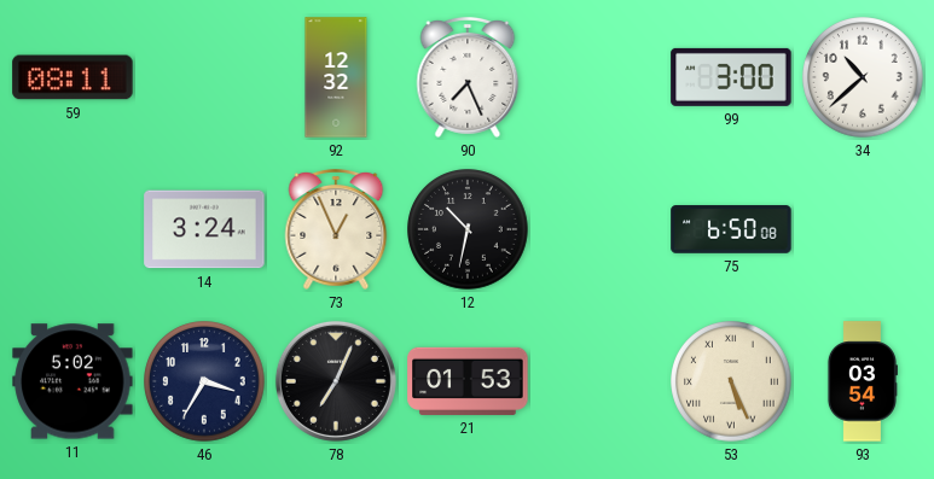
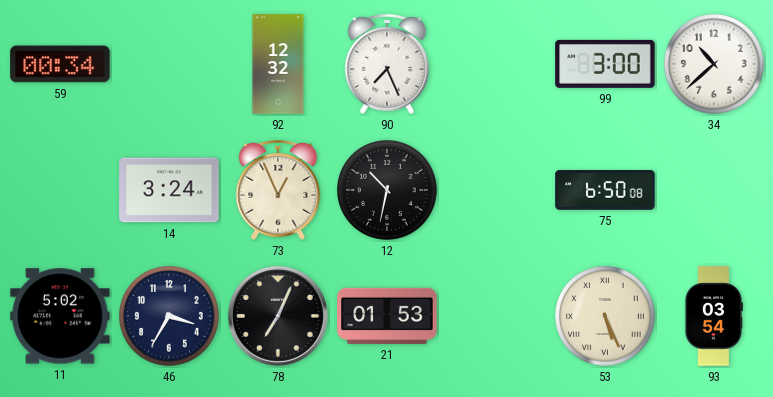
59: 08:11 -> 00:34
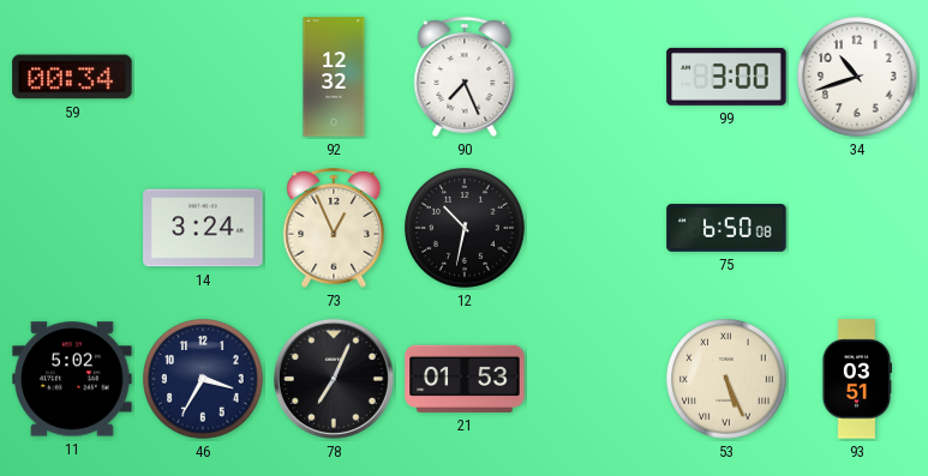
34: 10:38 -> 10:42
93: 03:54 -> 03:51
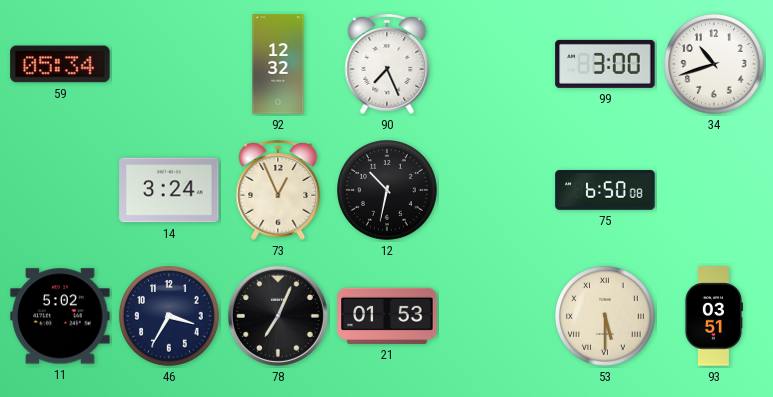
59: 00:34 -> 05:34
53: 5:26 -> 5:30
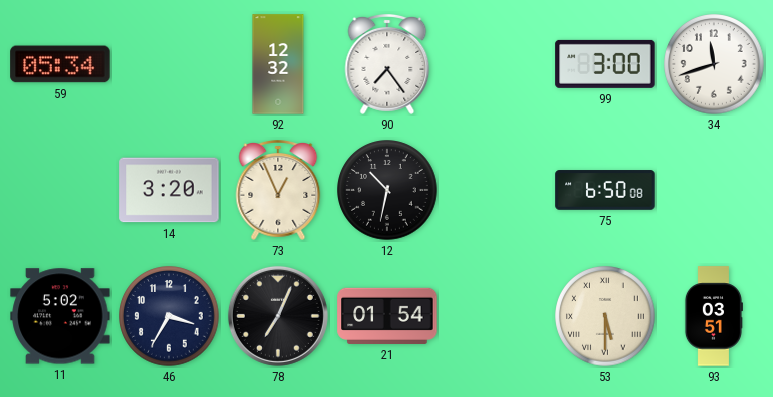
90: 7:26 -> 7:24
34: 10:42 -> 11:42
14: 3:24 -> 3:20
21: 01:53 -> 01:54
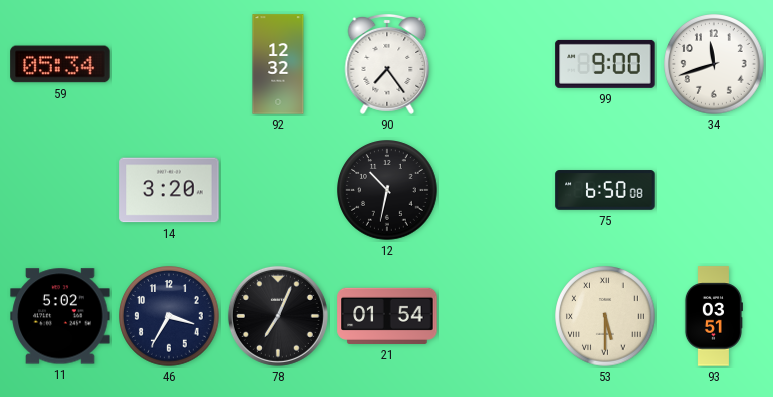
99: 3:00 -> 9:00
73: 12:56 -> none
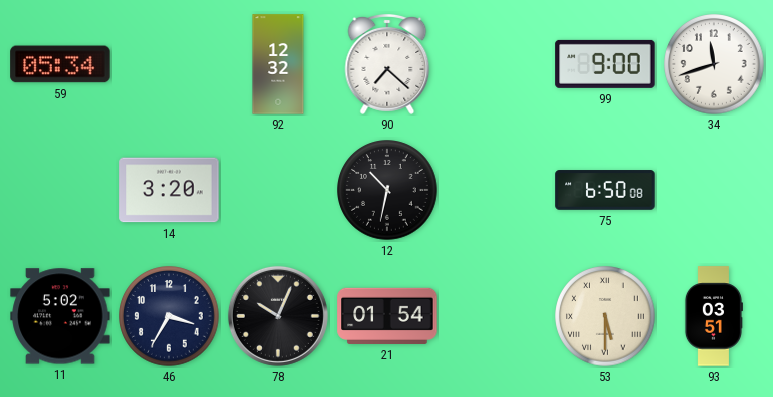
90: 7:24 -> 7:22
78: 7:04 -> 10:04
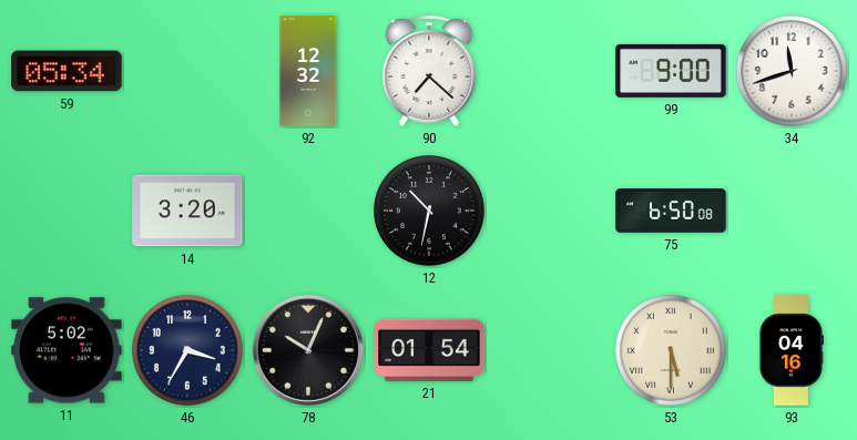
93: 03:51 -> 04:16
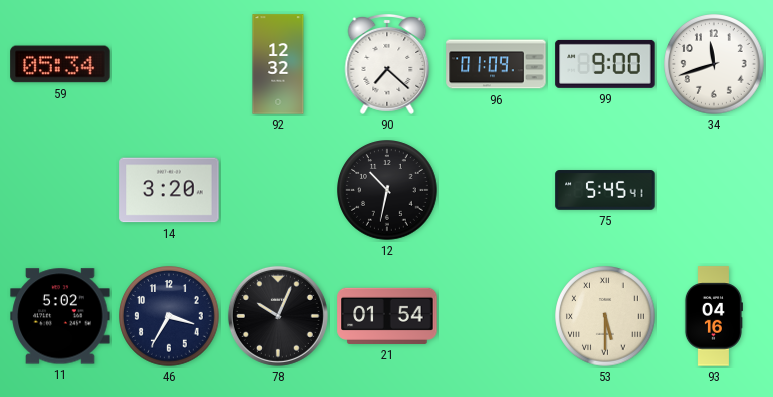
96: none -> 01:09
75: 6:50 -> 5:45
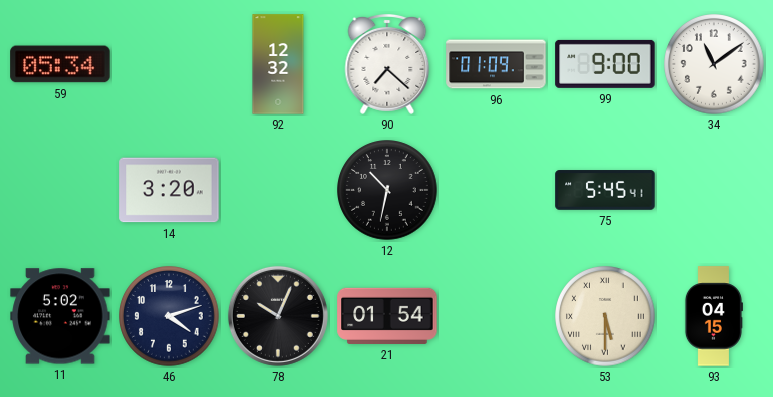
34: 11:42 -> 11:09
46: 3:35 -> 4:12
93: 04:16 -> 04:15
